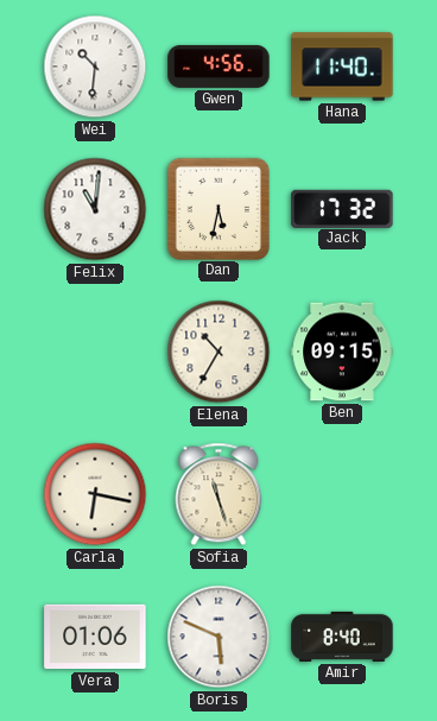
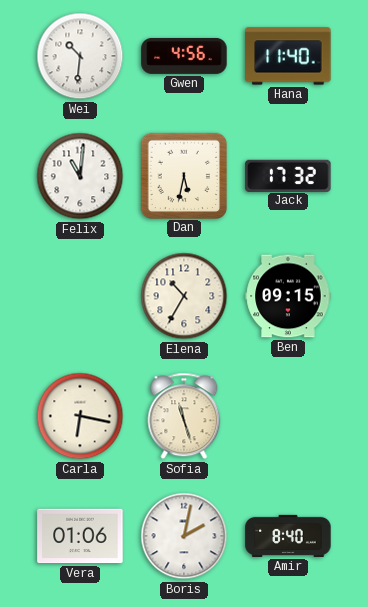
Boris: 5:49 -> 2:02
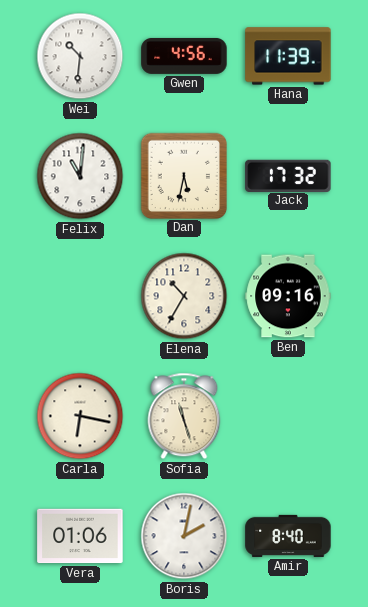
Hana: 11:40 -> 11:39
Ben: 09:15 -> 09:16
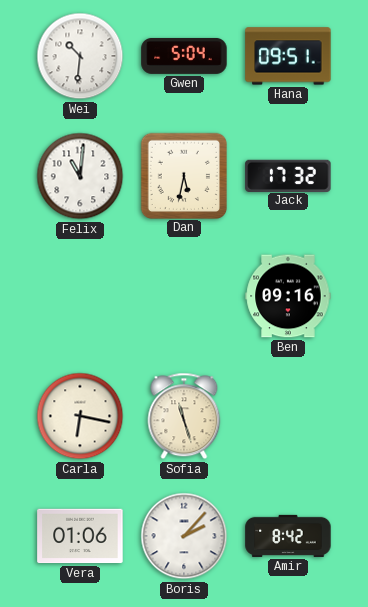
Gwen: 4:56 -> 5:04
Hana: 11:39 -> 09:51
Elena: 10:35 -> none
Boris: 2:02 -> 2:07
Amir: 8:40 -> 8:42
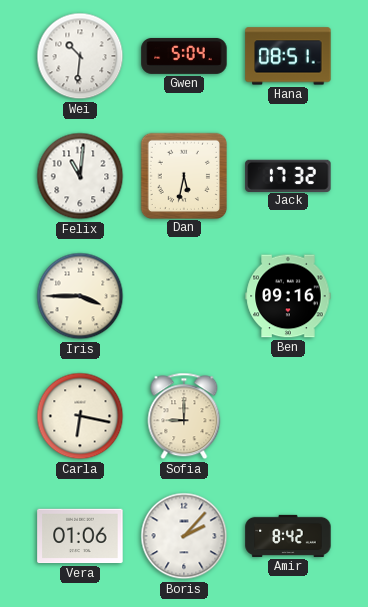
Hana: 09:51 -> 08:51
Iris: none -> 3:45
Sofia: 11:27 -> 9:00
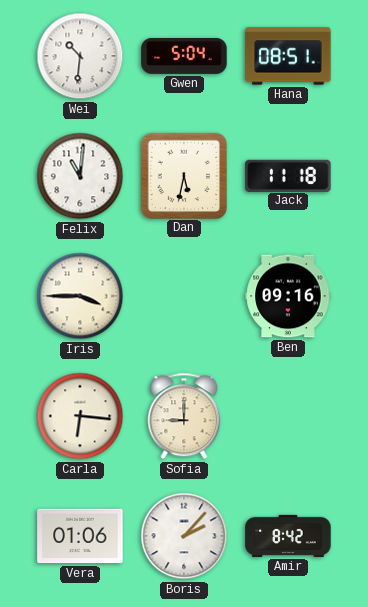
Jack: 17:32 -> 11:18
Carla: 6:17 -> 6:16
